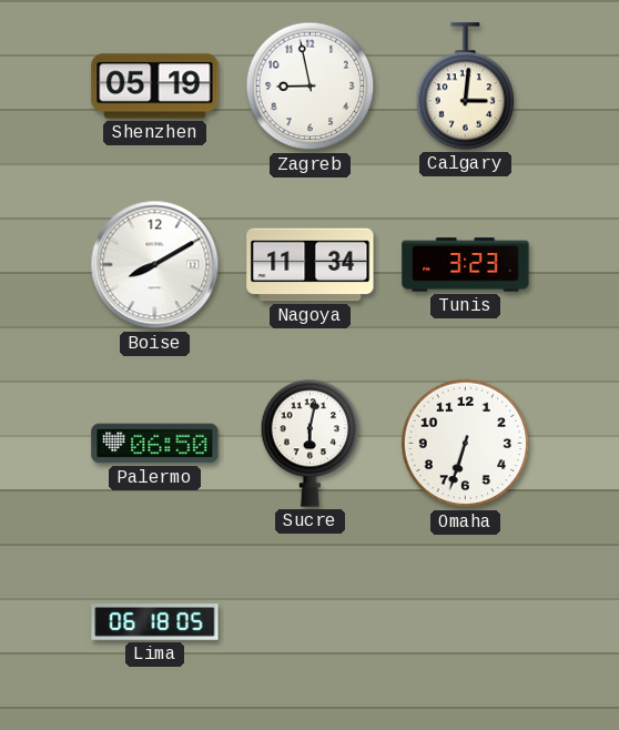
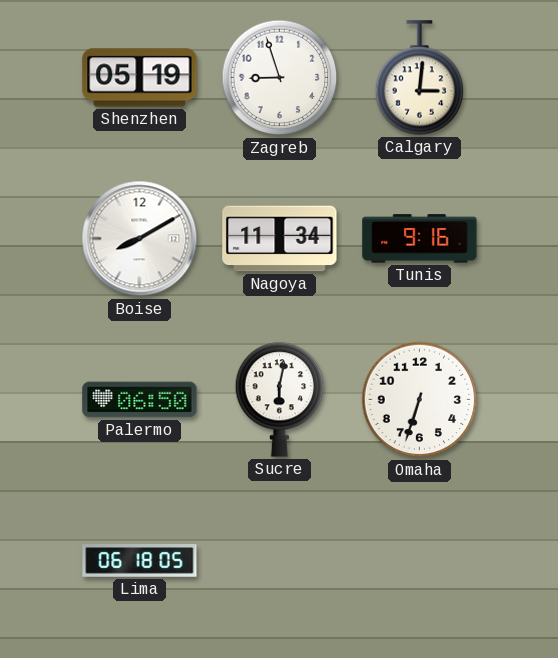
Zagreb: 8:58 -> 8:57
Tunis: 3:23 -> 9:16
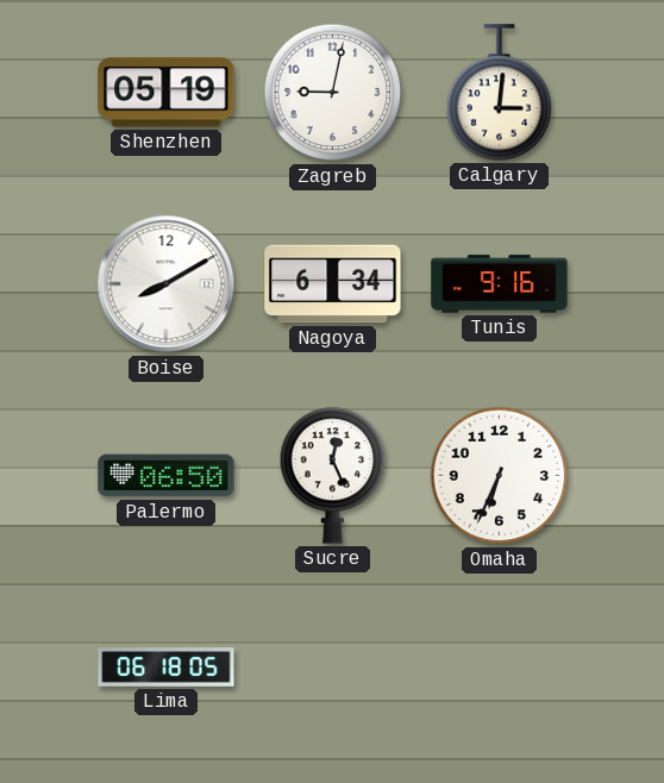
Zagreb: 8:57 -> 9:02
Nagoya: 11:34 -> 6:34
Sucre: 6:02 -> 12:26
Omaha: 6:33 -> 6:34
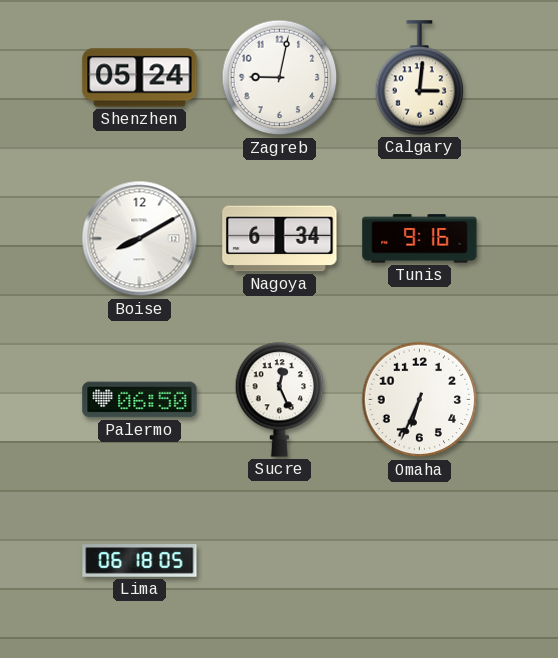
Shenzhen: 05:19 -> 05:24
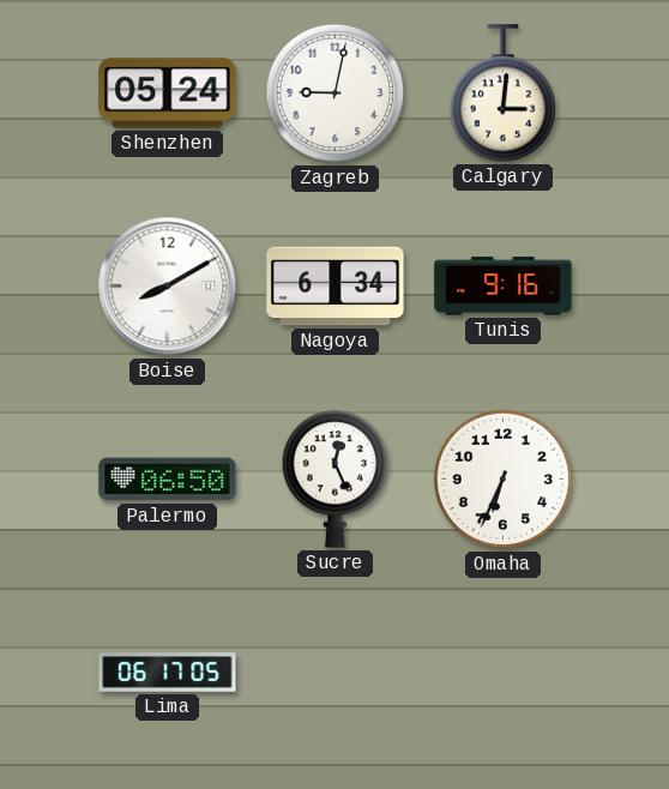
Lima: 06:18 -> 06:17
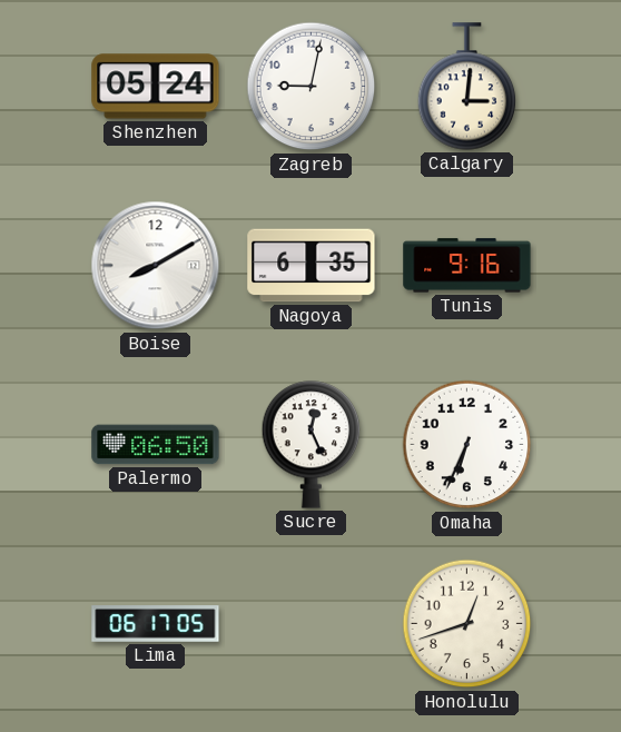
Nagoya: 6:34 -> 6:35
Honolulu: none -> 12:42
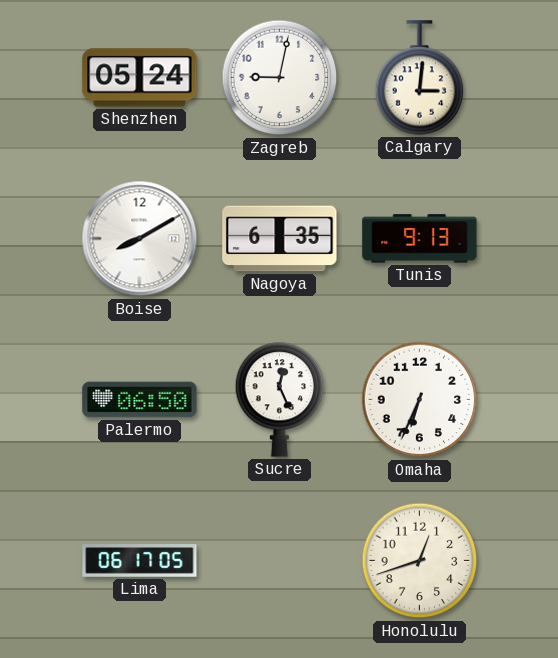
Tunis: 9:16 -> 9:13
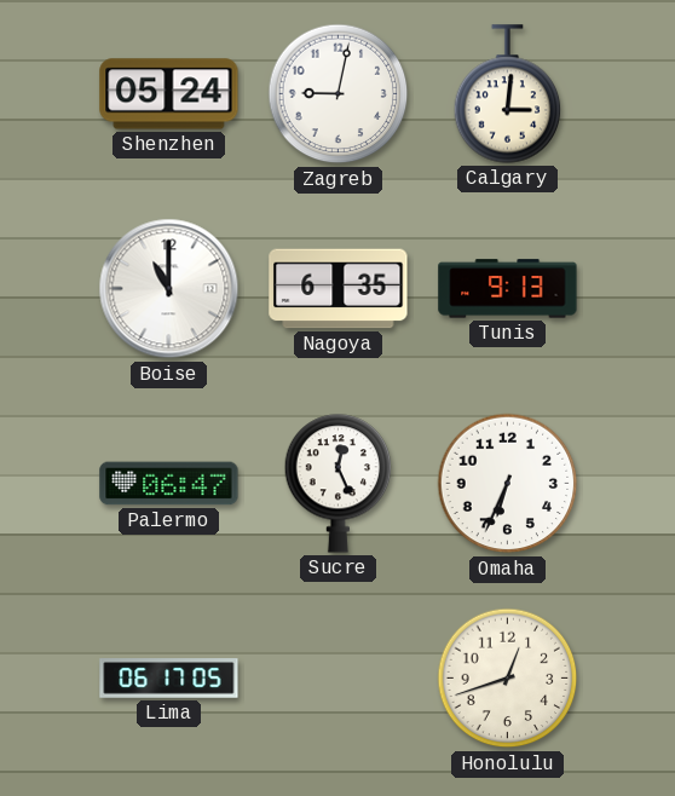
Boise: 8:10 -> 11:00
Palermo: 06:50 -> 06:47
